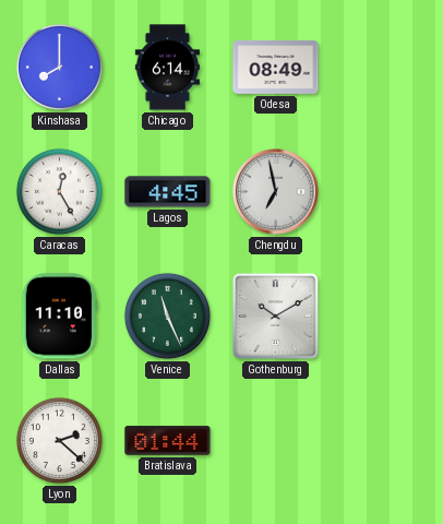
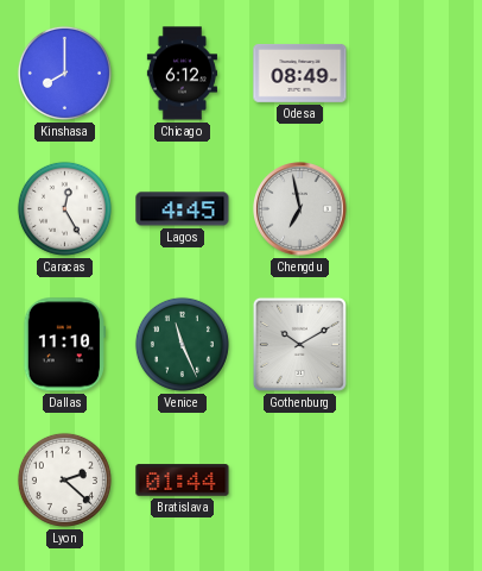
Chicago: 6:14 -> 6:12
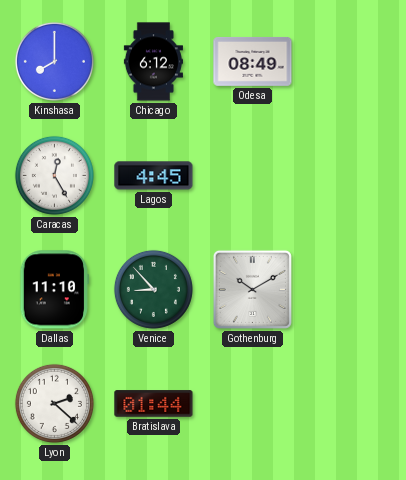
Chengdu: 6:58 -> none
Venice: 11:26 -> 8:53
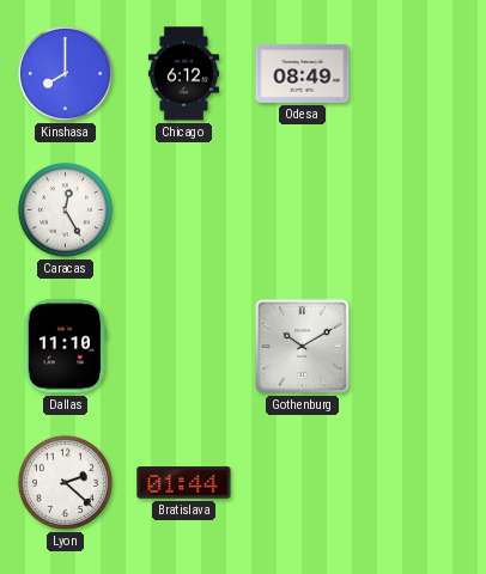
Lagos: 4:45 -> none
Venice: 8:53 -> none
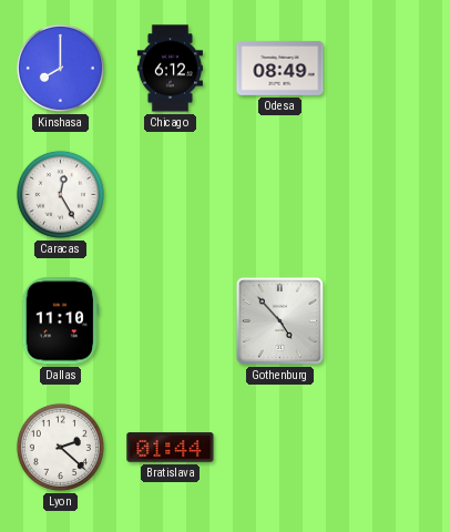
Gothenburg: 10:10 -> 4:53
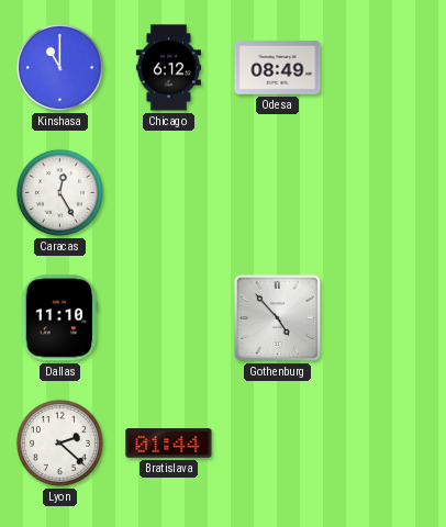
Kinshasa: 8:00 -> 11:00
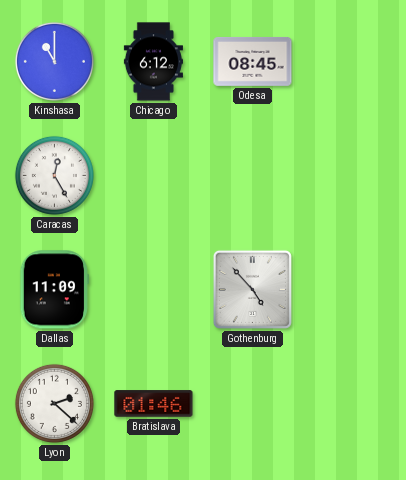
Odesa: 08:49 -> 08:45
Dallas: 11:10 -> 11:09
Bratislava: 01:44 -> 01:46
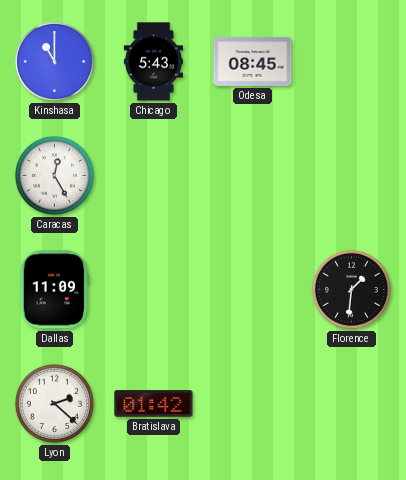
Chicago: 6:12 -> 5:43
Gothenburg: 4:53 -> none
Florence: none -> 1:31
Bratislava: 01:46 -> 01:42
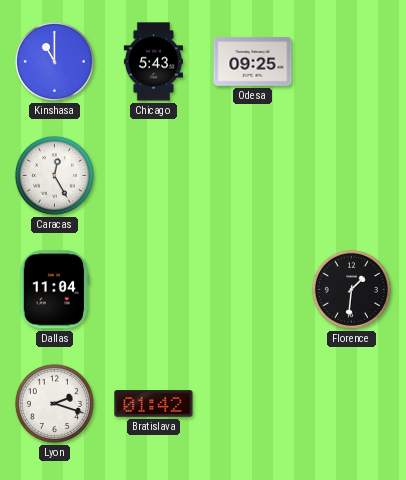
Odesa: 08:45 -> 09:25
Dallas: 11:09 -> 11:04
Lyon: 2:22 -> 2:18
